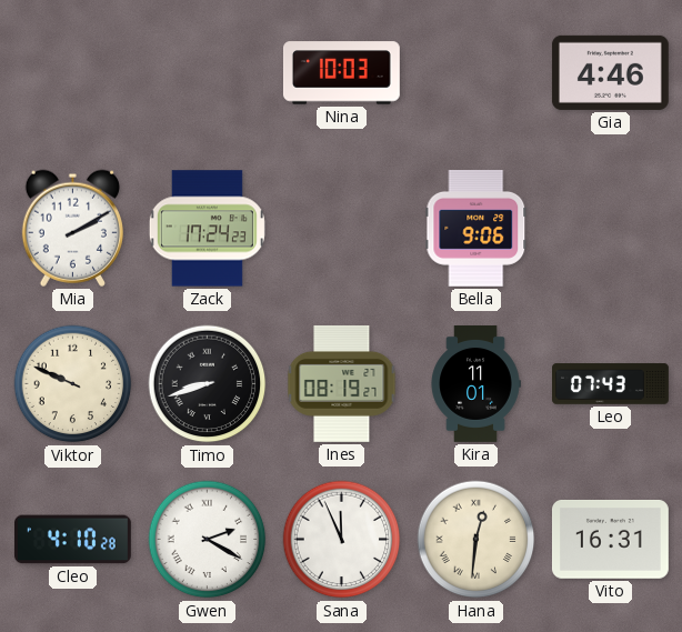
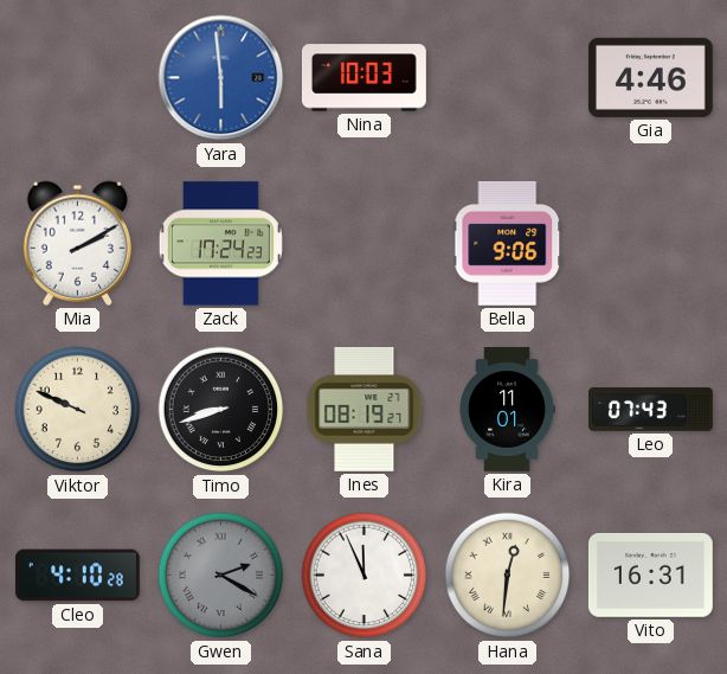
Yara: none -> 5:59
Gwen dial: white -> grey
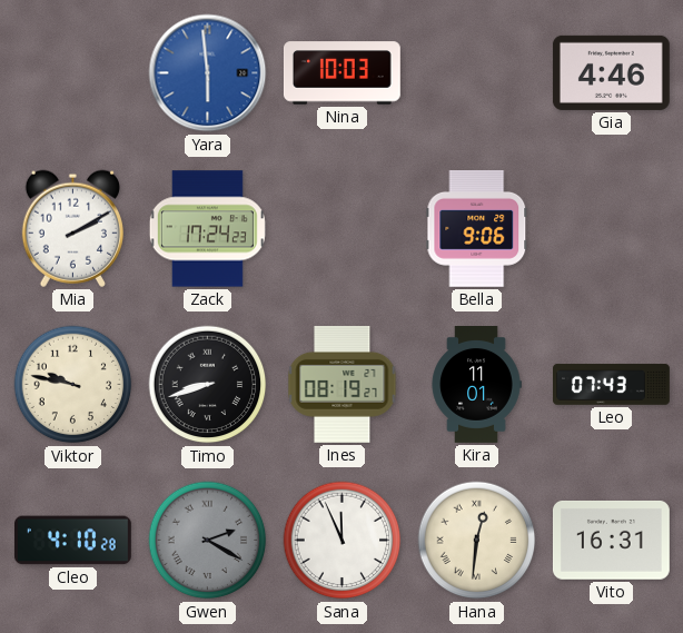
Viktor: 9:49 -> 9:47
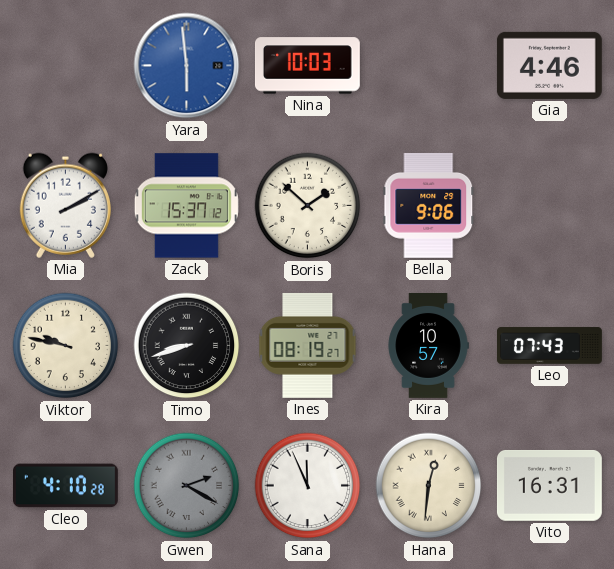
Zack: 17:24 -> 15:37
Boris: none -> 1:52
Kira: 11:01 -> 10:57
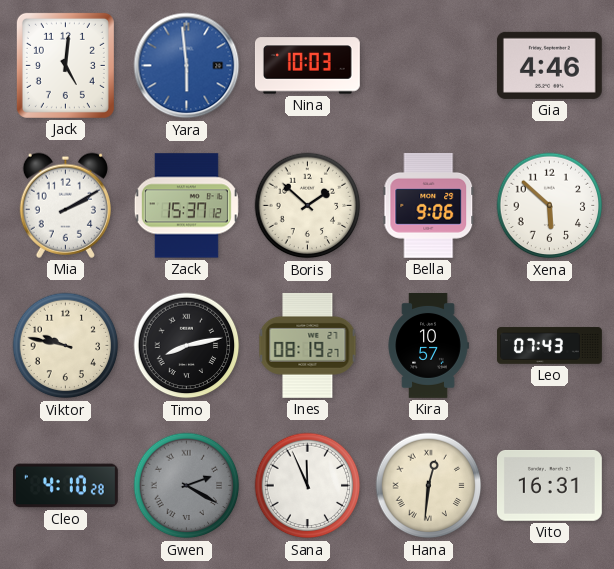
Jack: none -> 5:01
Xena: none -> 5:52
Timo: 8:42 -> 8:13
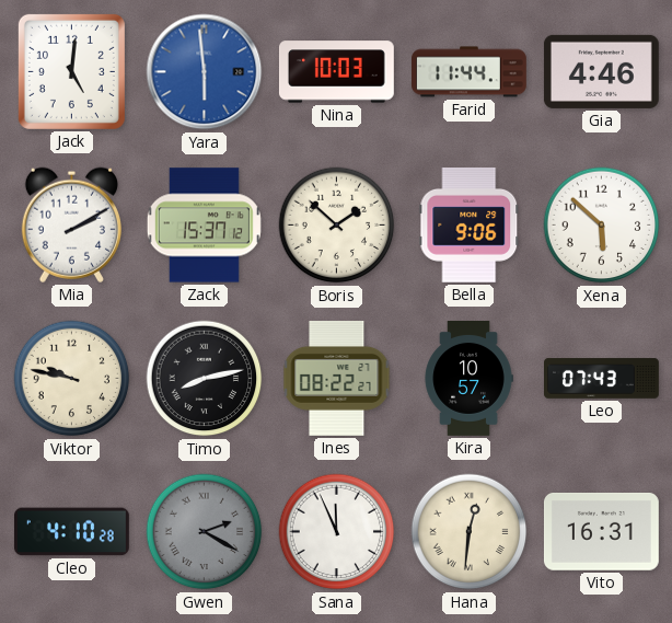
Farid: none -> 11:44
Ines: 08:19 -> 08:22
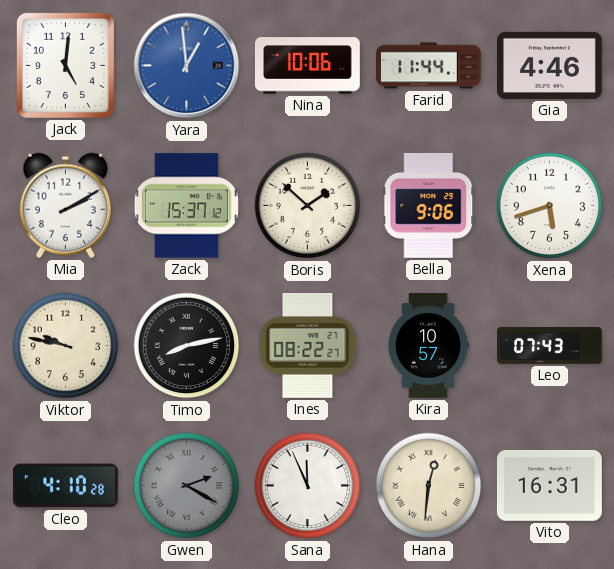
Yara: 5:59 -> 12:59
Nina: 10:03 -> 10:06
Xena: 5:52 -> 5:42
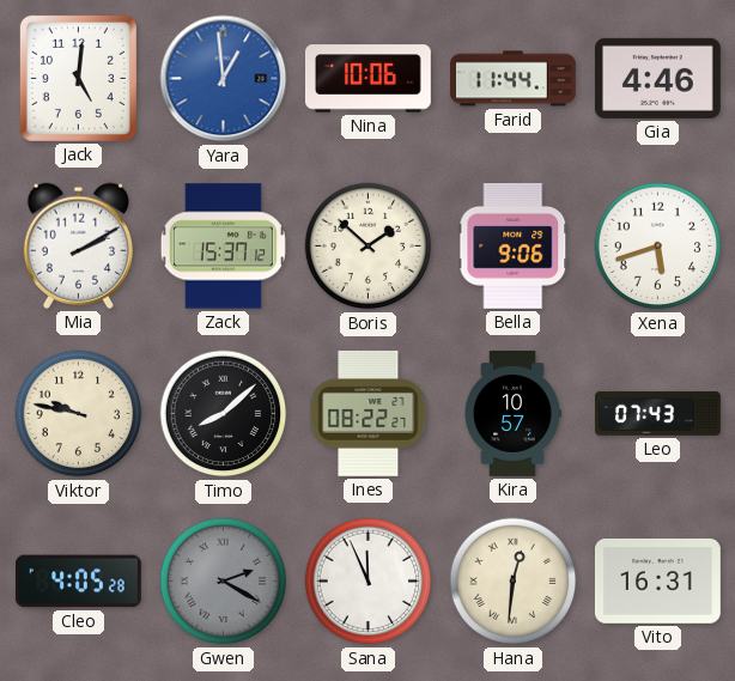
Timo: 8:13 -> 8:08
Cleo: 4:10 -> 4:05
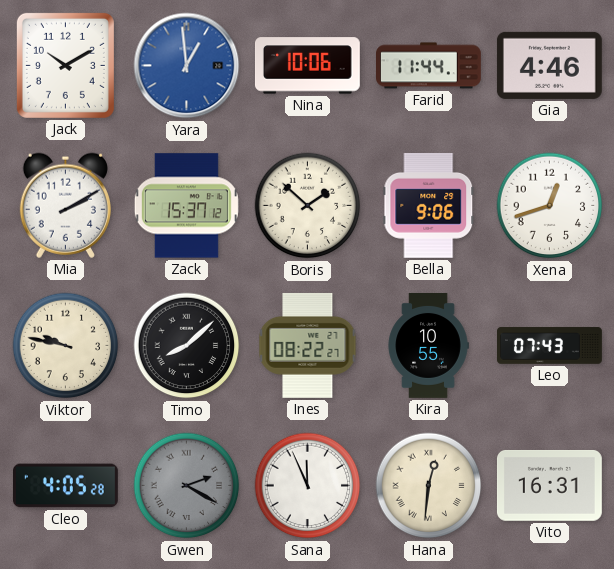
Jack: 5:01 -> 10:10
Xena: 5:42 -> 12:42
Kira: 10:57 -> 10:55
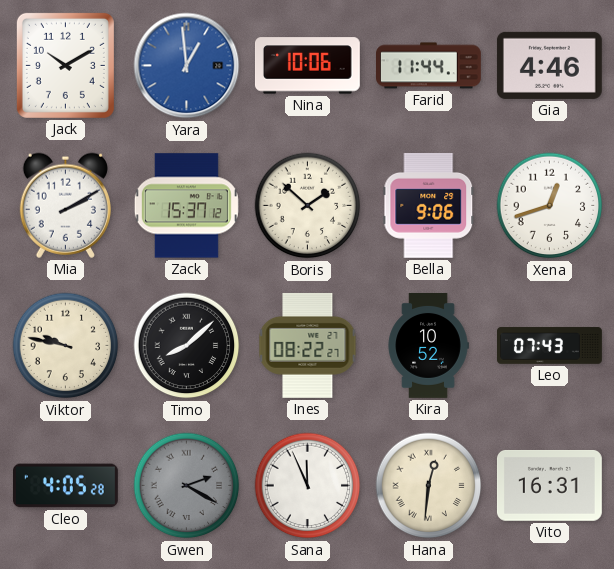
Kira: 10:55 -> 10:52
